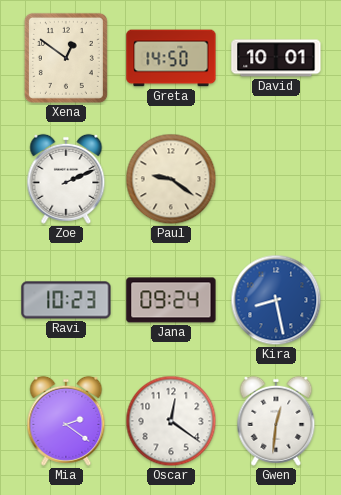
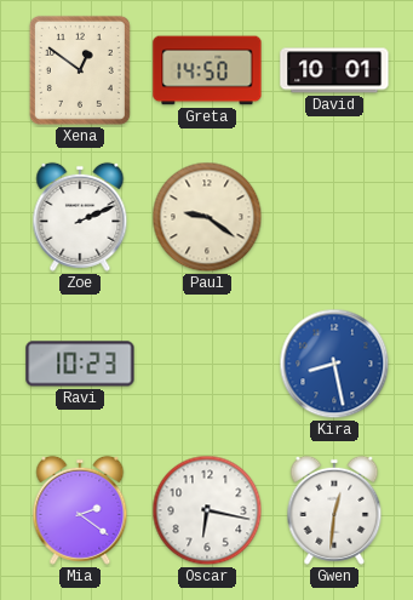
Jana: 09:24 -> none
Oscar: 12:21 -> 6:17
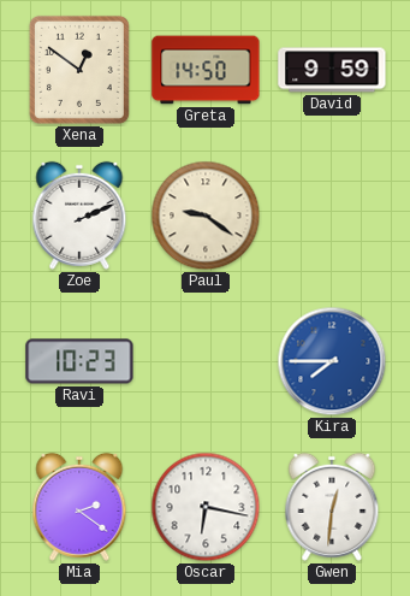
David: 10:01 -> 9:59
Kira: 8:28 -> 7:45
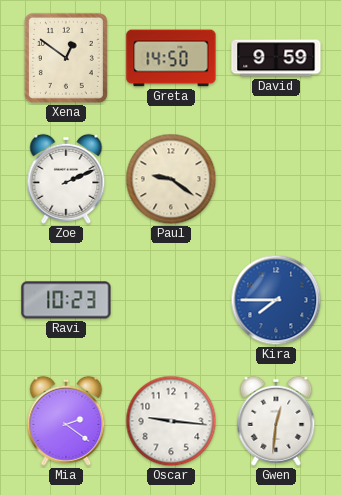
Oscar: 6:17 -> 9:16
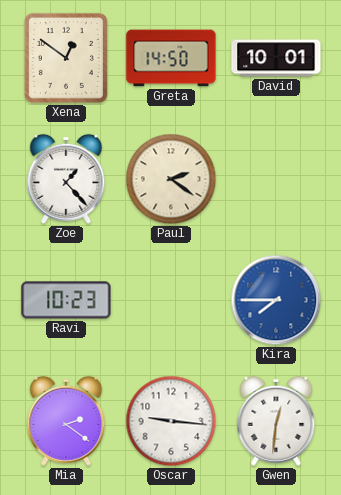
David: 9:59 -> 10:01
Zoe: 2:11 -> 1:23
Paul: 9:21 -> 2:21
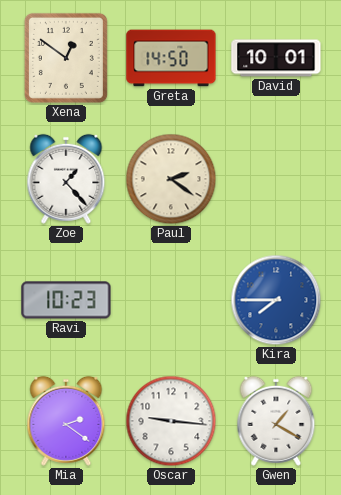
Gwen: 12:31 -> 1:20
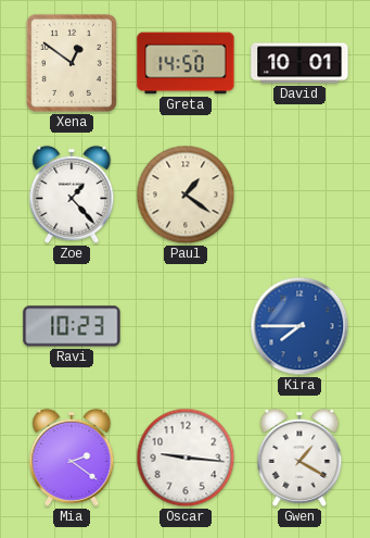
Paul: 2:21 -> 1:21
